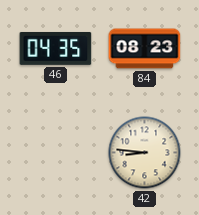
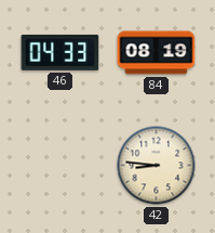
46: 04:35 -> 04:33
84: 08:23 -> 08:19
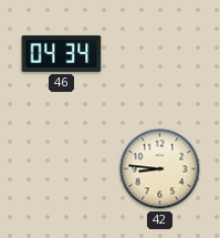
46: 04:33 -> 04:34
84: 08:19 -> none
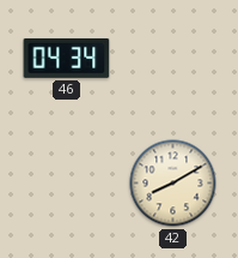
42: 8:46 -> 8:10
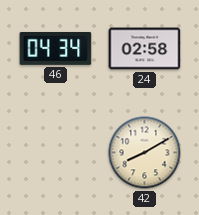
24: none -> 02:58
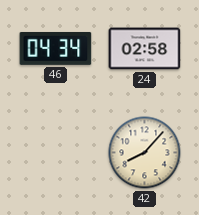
42: 8:10 -> 8:07
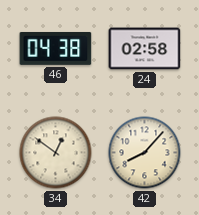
46: 04:34 -> 04:38
34: none -> 12:51
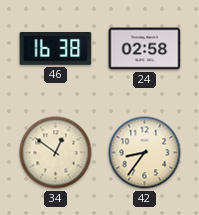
46: 04:38 -> 16:38
42: 8:07 -> 8:36
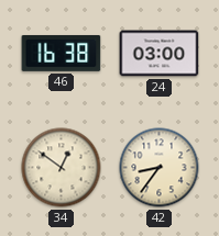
24: 02:58 -> 03:00
